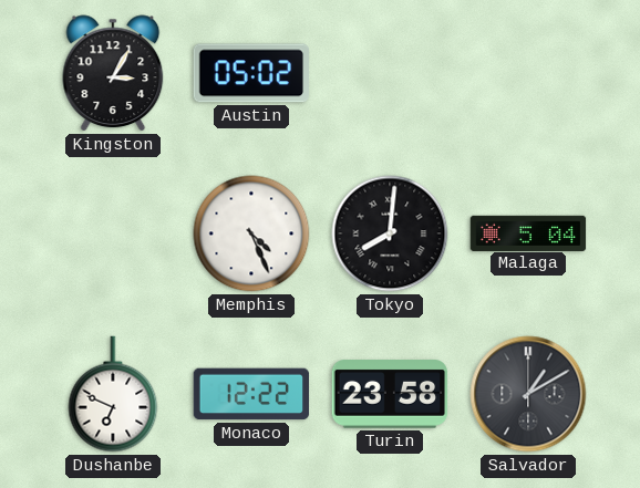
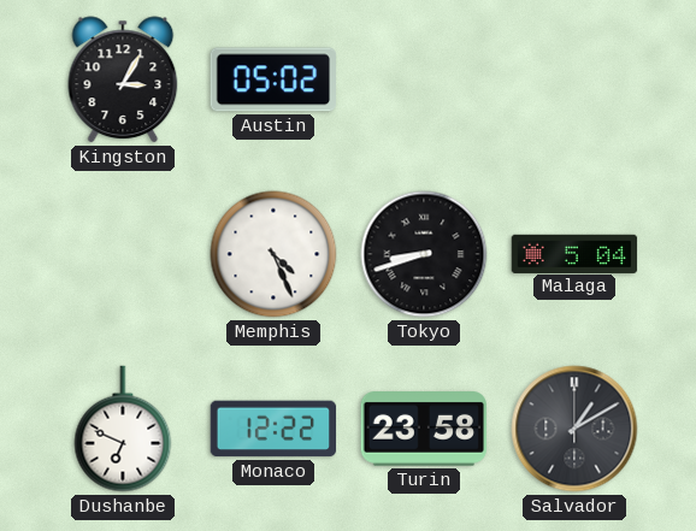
Tokyo: 8:01 -> 8:42
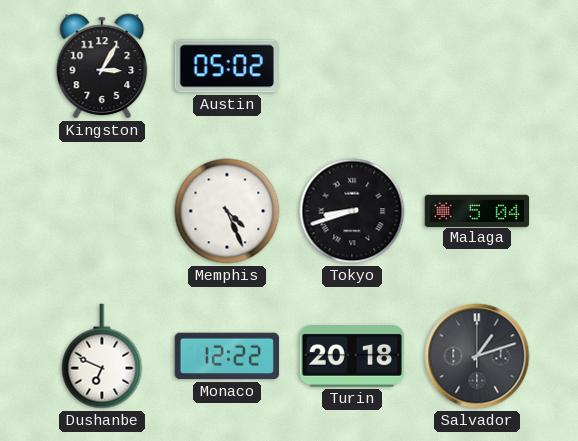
Turin: 23:58 -> 20:18
Salvador: 1:10 -> 1:12
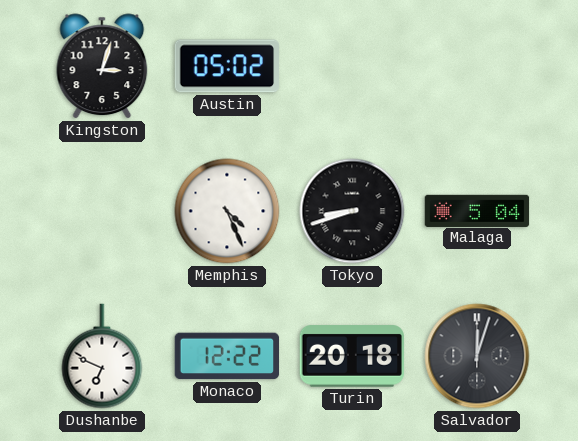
Kingston: 3:05 -> 3:03
Salvador: 1:12 -> 12:03
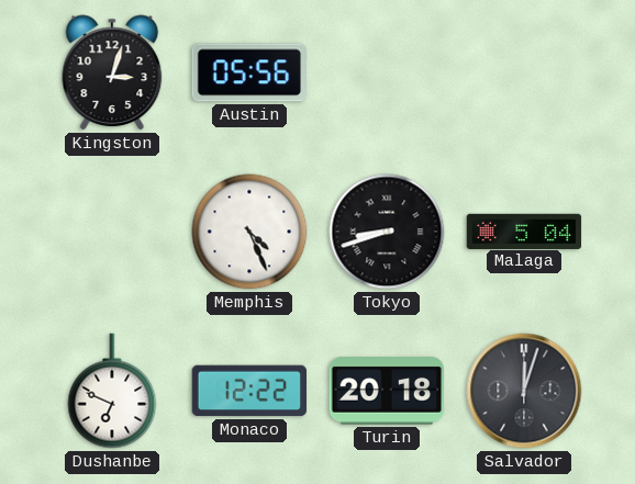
Austin: 05:02 -> 05:56
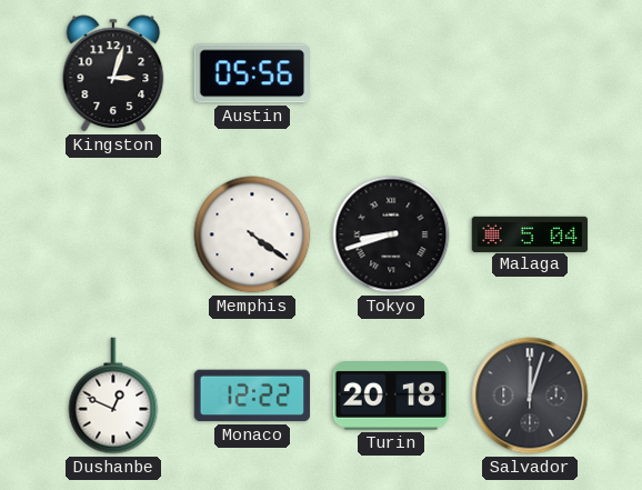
Memphis: 4:26 -> 4:21
Dushanbe: 6:49 -> 12:49
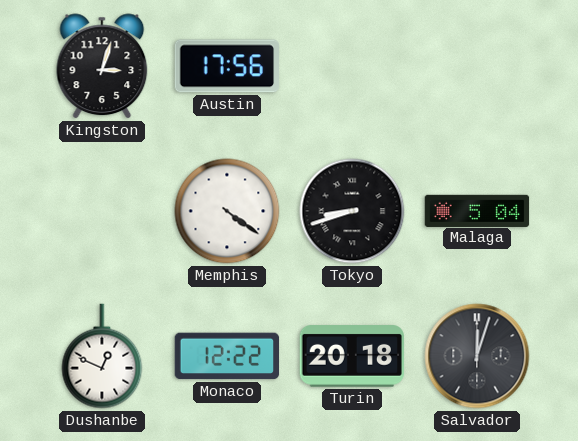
Austin: 05:56 -> 17:56
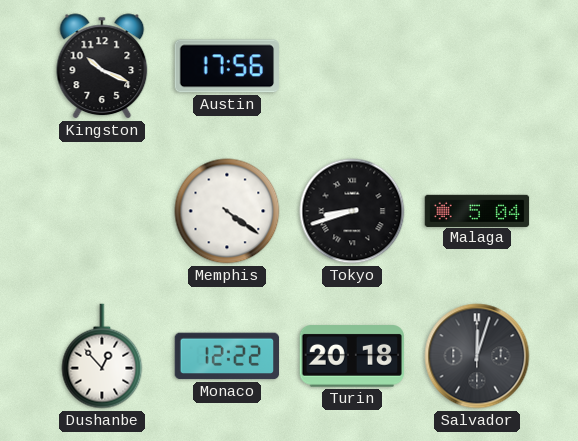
Kingston: 3:03 -> 10:19
Dushanbe: 12:49 -> 12:53
